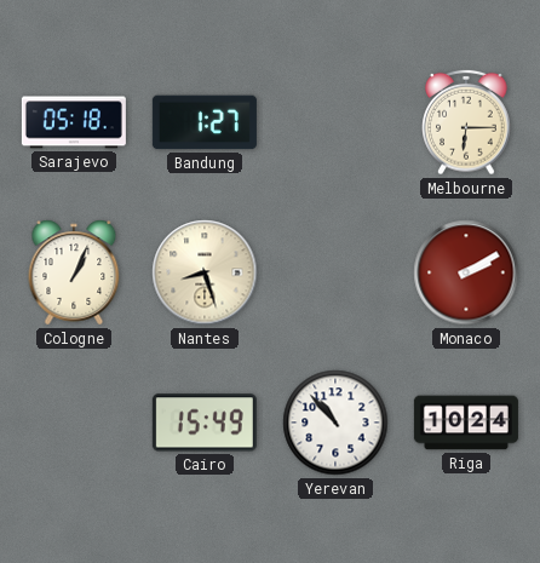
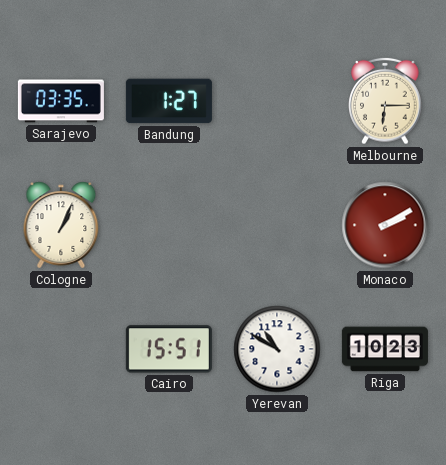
Sarajevo: 05:18 -> 03:35
Nantes: 8:27 -> none
Cairo: 15:49 -> 15:51
Yerevan: 10:53 -> 10:50
Riga: 10:24 -> 10:23
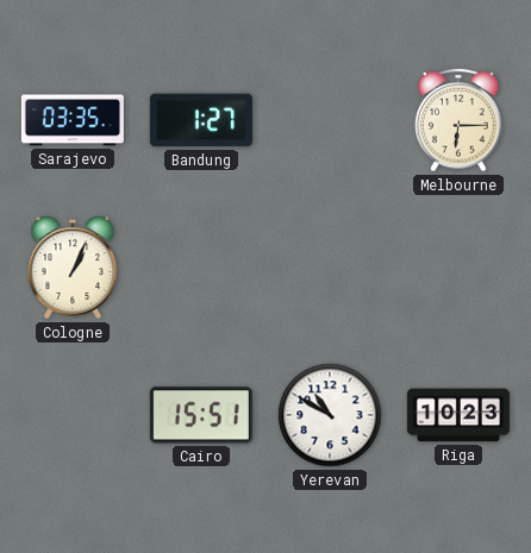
Monaco: 2:10 -> none
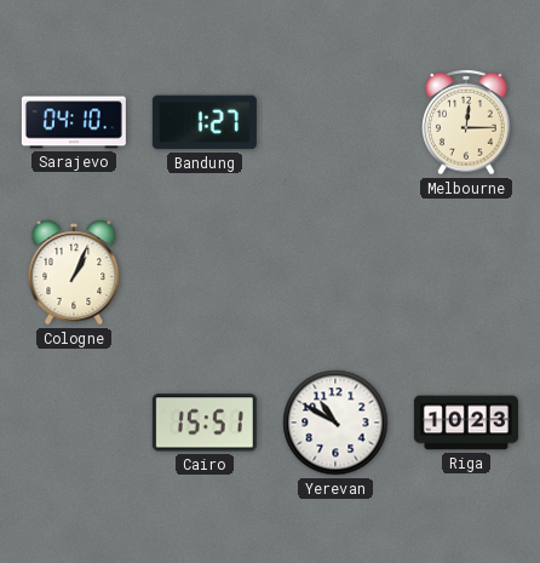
Sarajevo: 03:35 -> 04:10
Melbourne: 6:15 -> 12:15
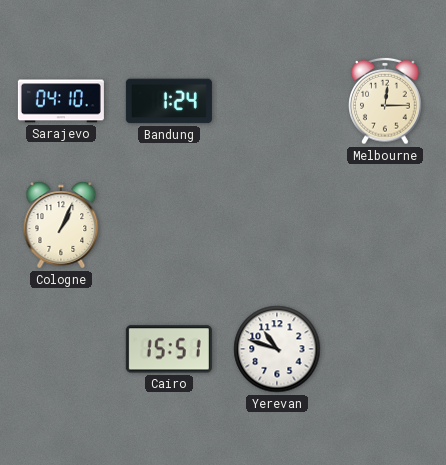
Bandung: 1:27 -> 1:24
Yerevan: 10:50 -> 10:48
Riga: 10:23 -> none
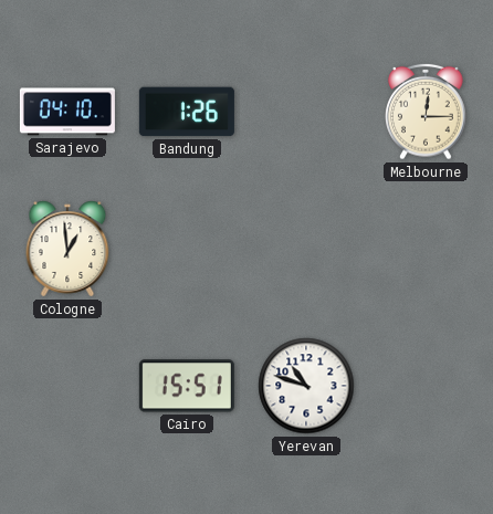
Bandung: 1:24 -> 1:26
Cologne: 1:04 -> 12:59
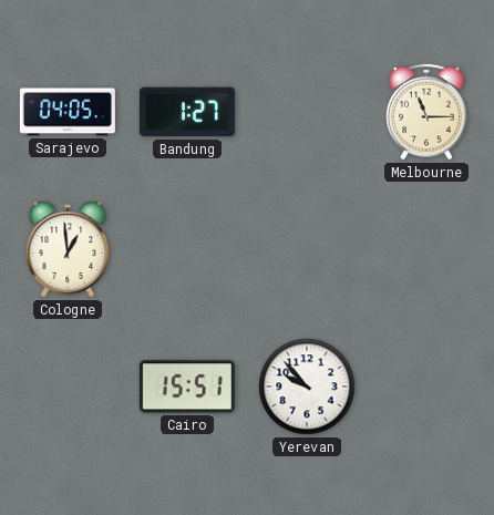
Sarajevo: 04:10 -> 04:05
Bandung: 1:26 -> 1:27
Melbourne: 12:15 -> 11:15
Yerevan: 10:48 -> 9:53
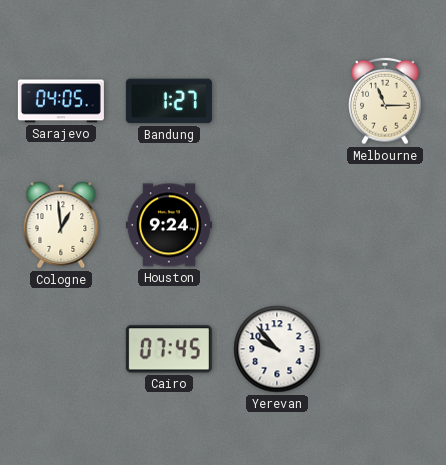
Houston: none -> 9:24
Cairo: 15:51 -> 07:45
